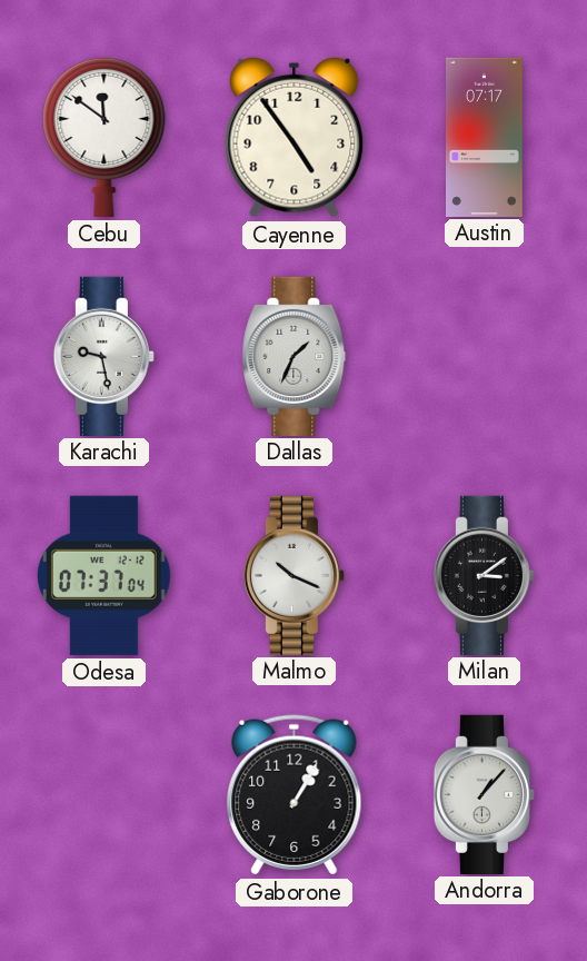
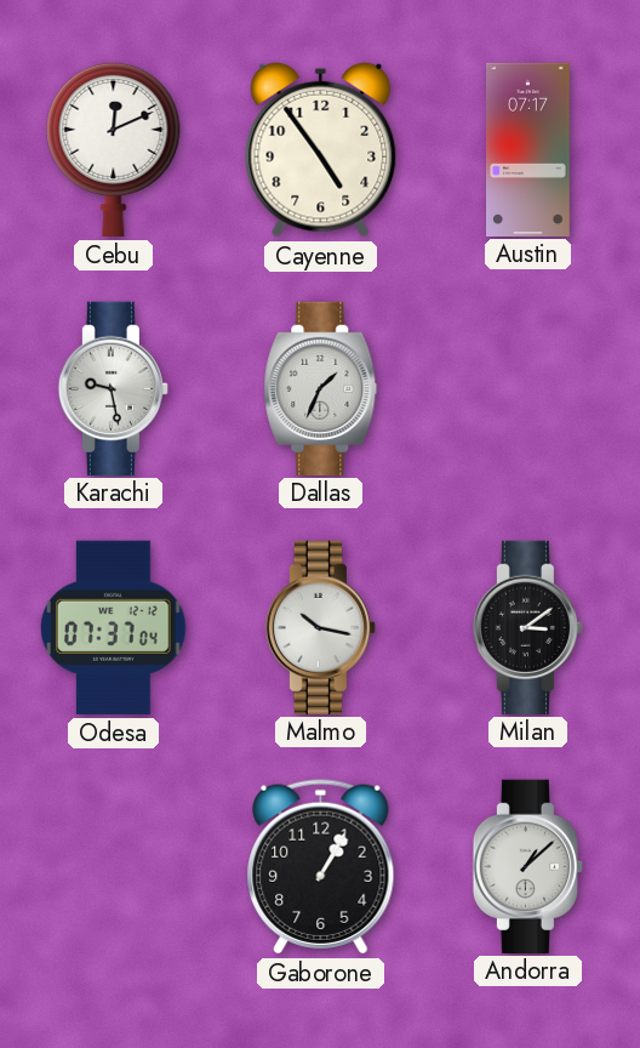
Cebu: 11:51 -> 12:11
Malmo: 10:19 -> 10:17
Andorra: 1:07 -> 1:08
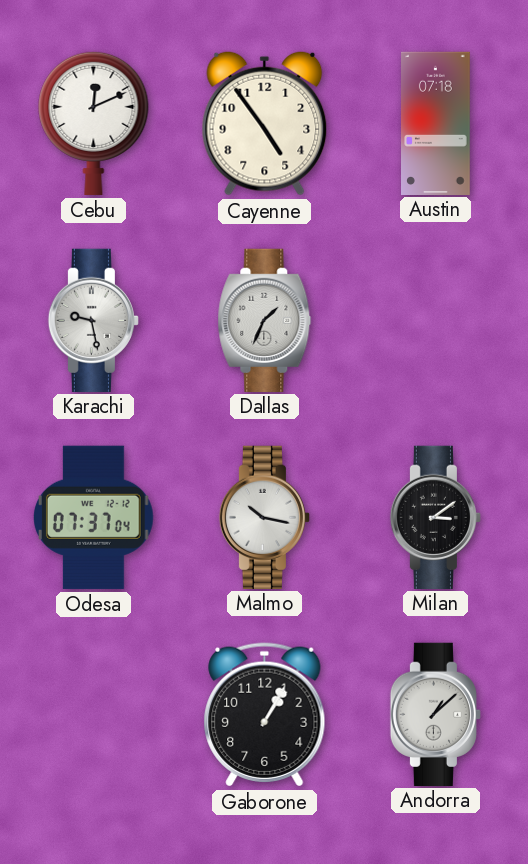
Austin: 07:17 -> 07:18
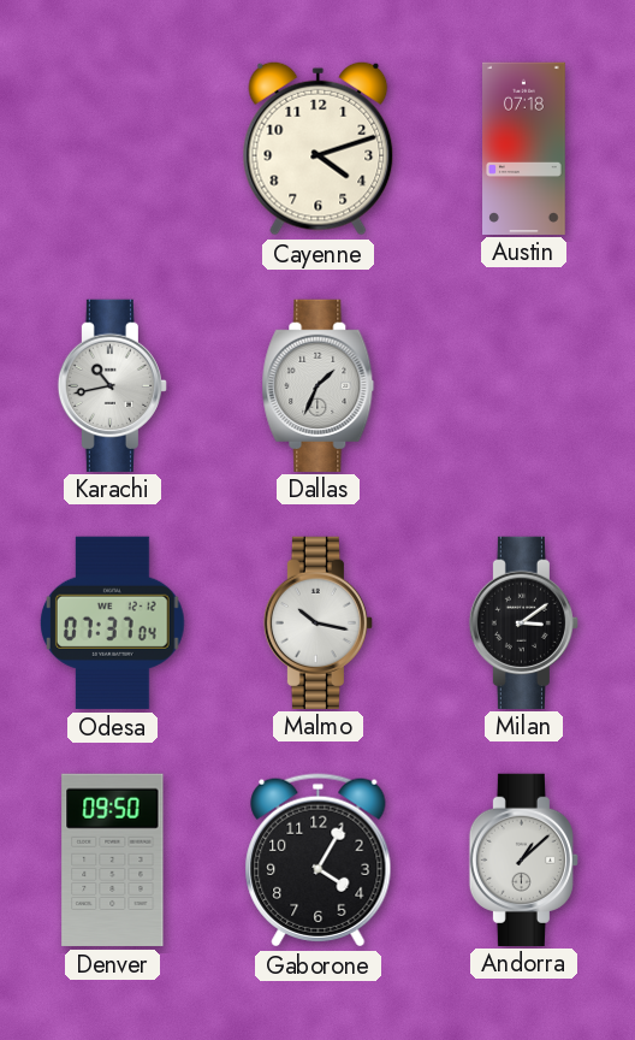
Cebu: 12:11 -> none
Cayenne: 4:54 -> 4:12
Karachi: 9:28 -> 10:43
Denver: none -> 09:50
Gaborone: 1:05 -> 4:05
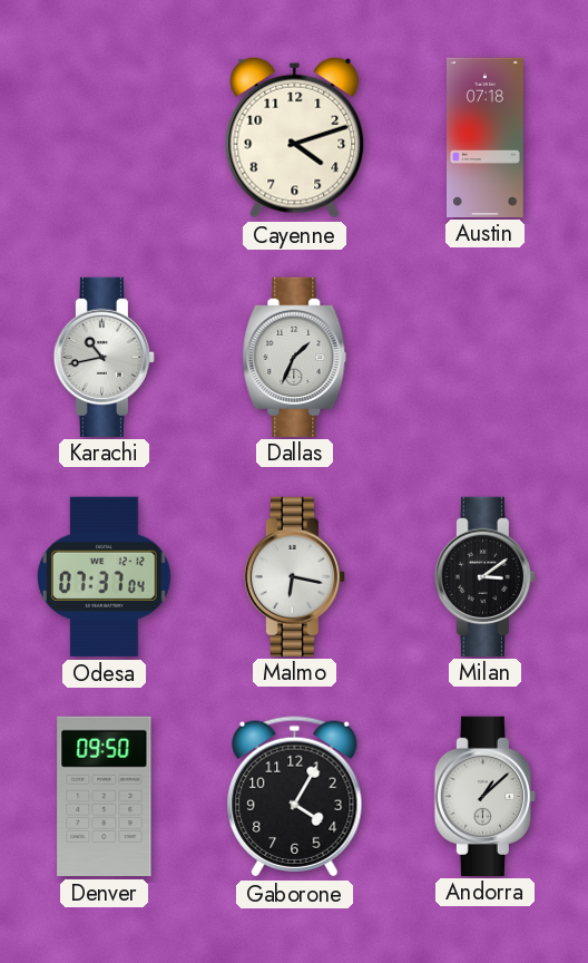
Malmo: 10:17 -> 6:17
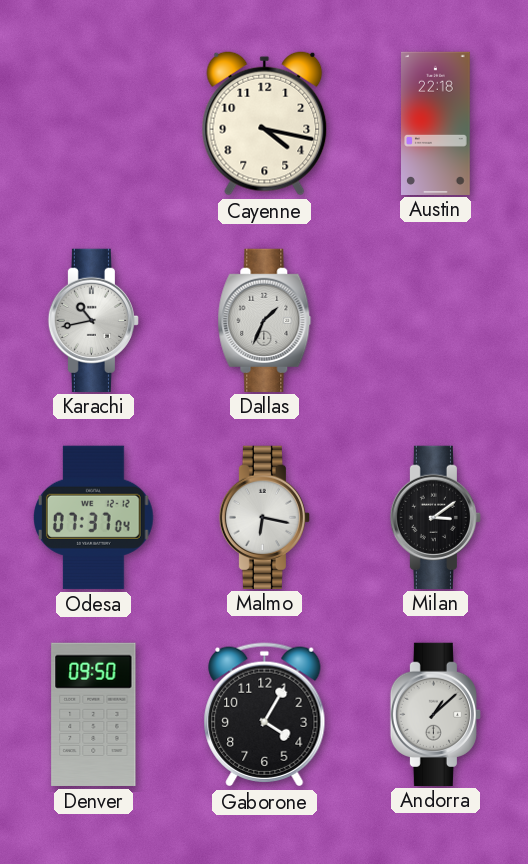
Cayenne: 4:12 -> 4:17
Austin: 07:18 -> 22:18
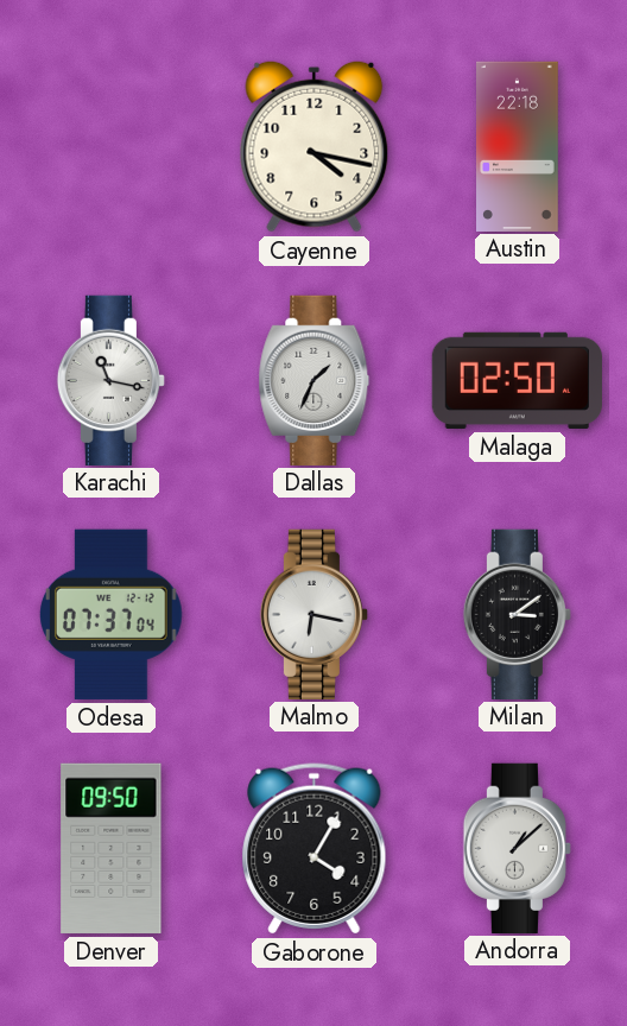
Karachi: 10:43 -> 11:17
Malaga: none -> 02:50
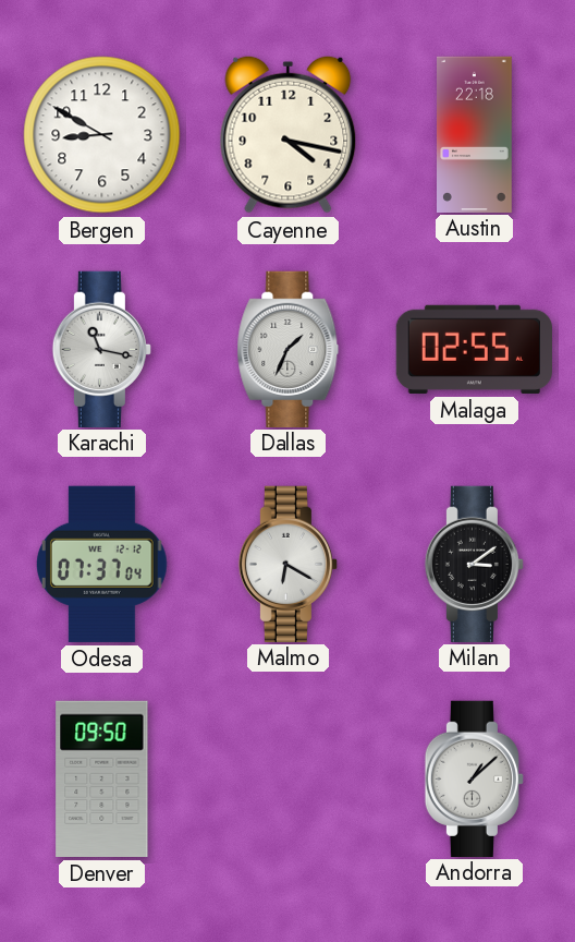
Bergen: none -> 8:50
Malaga: 02:50 -> 02:55
Malmo: 6:17 -> 6:20
Gaborone: 4:05 -> none
